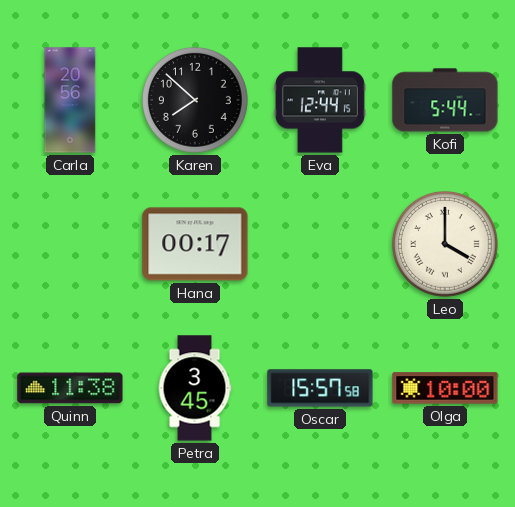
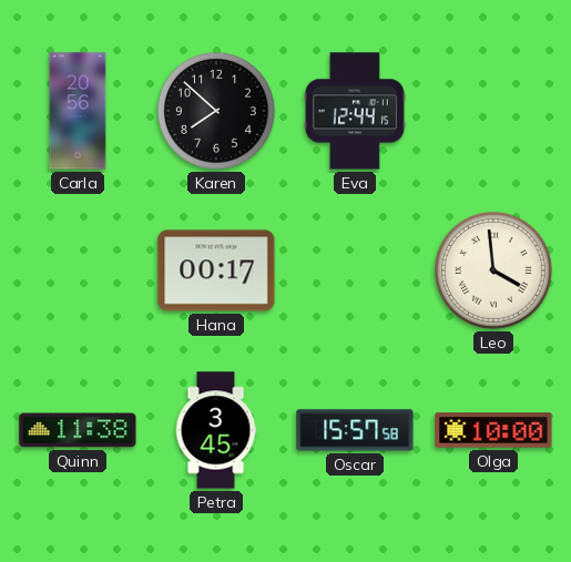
Kofi: 5:44 -> none
Leo: 4:00 -> 3:59
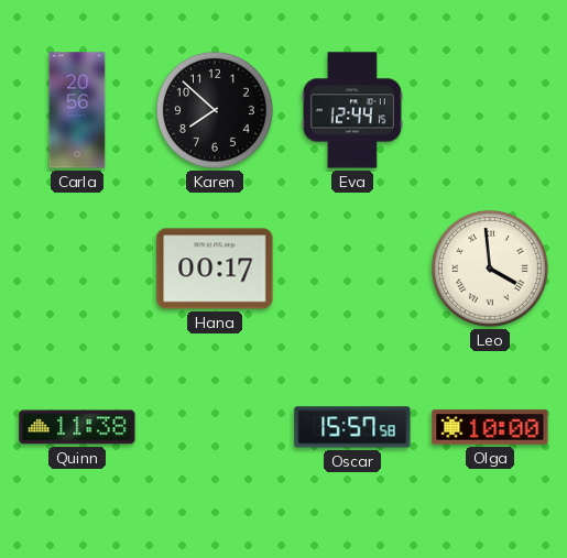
Petra: 3:45 -> none
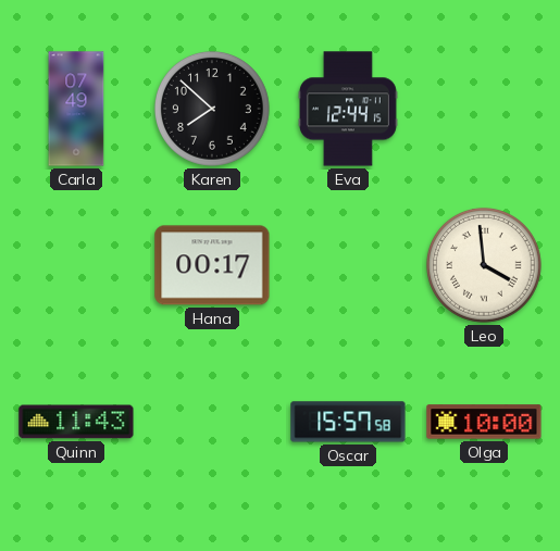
Carla: 20:56 -> 07:49
Quinn: 11:38 -> 11:43
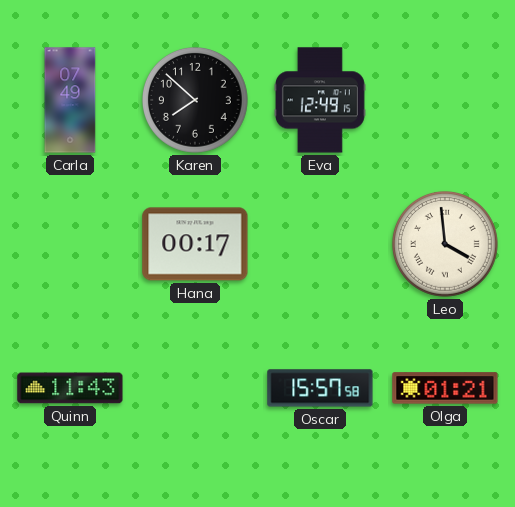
Eva: 12:44 -> 12:49
Olga: 10:00 -> 01:21
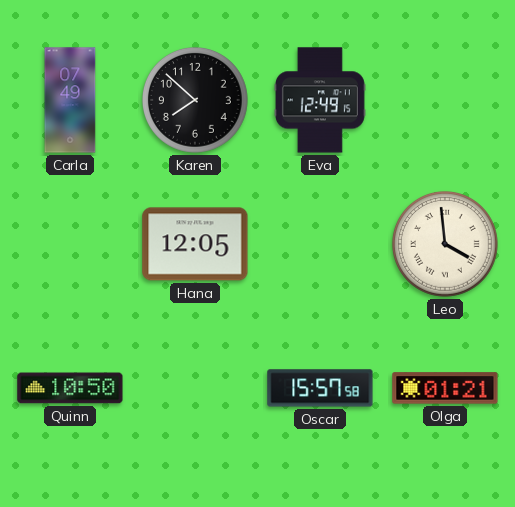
Hana: 00:17 -> 12:05
Quinn: 11:43 -> 10:50
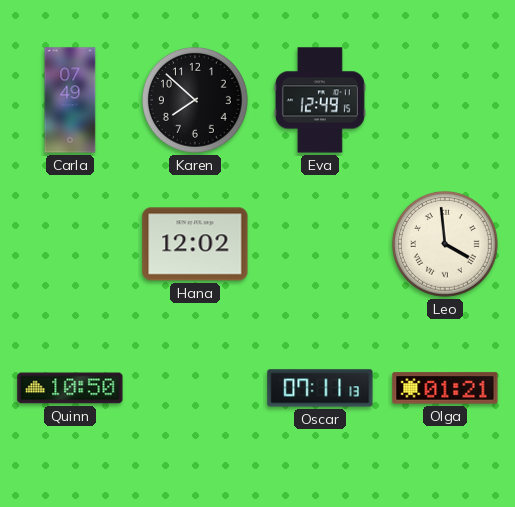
Hana: 12:05 -> 12:02
Oscar: 15:57 -> 07:11
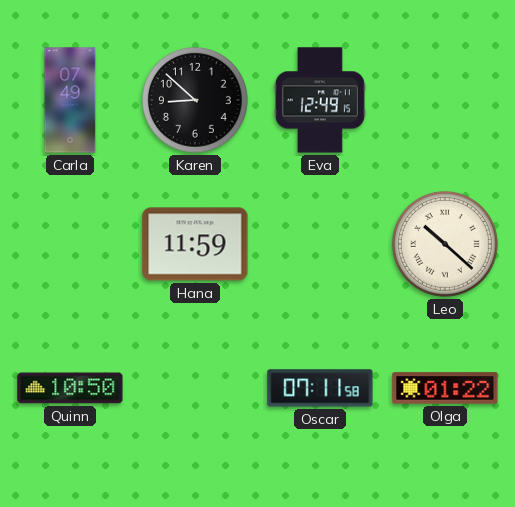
Karen: 7:52 -> 8:52
Hana: 12:02 -> 11:59
Leo: 3:59 -> 10:22
Oscar: 07:11:13 -> 07:11:58
Olga: 01:21 -> 01:22
